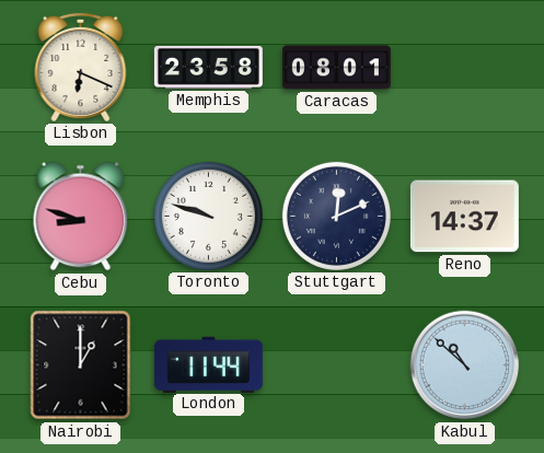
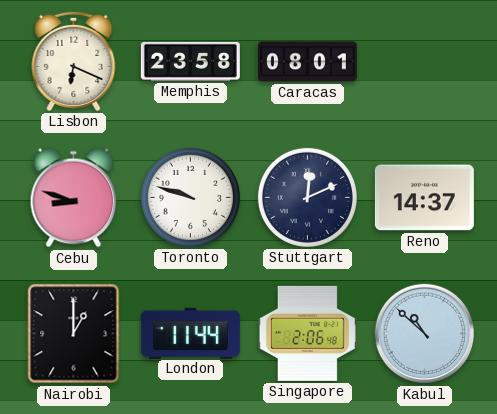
Singapore: none -> 2:06
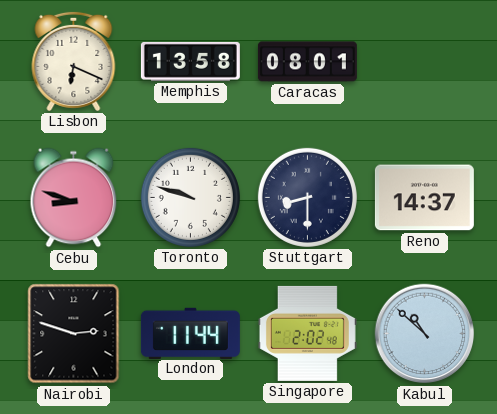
Memphis: 23:58 -> 13:58
Stuttgart: 12:11 -> 8:30
Nairobi: 1:00 -> 2:48
Singapore: 2:06 -> 2:02
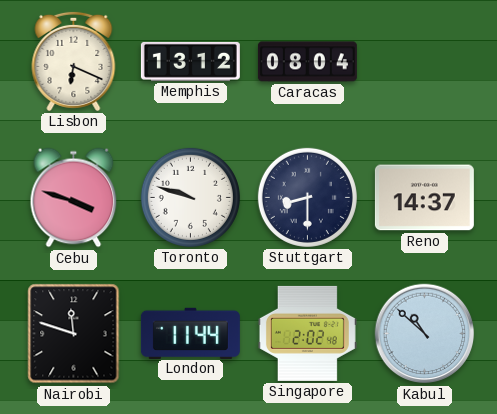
Memphis: 13:58 -> 13:12
Caracas: 08:01 -> 08:04
Cebu: 8:48 -> 3:48
Nairobi: 2:48 -> 11:48
